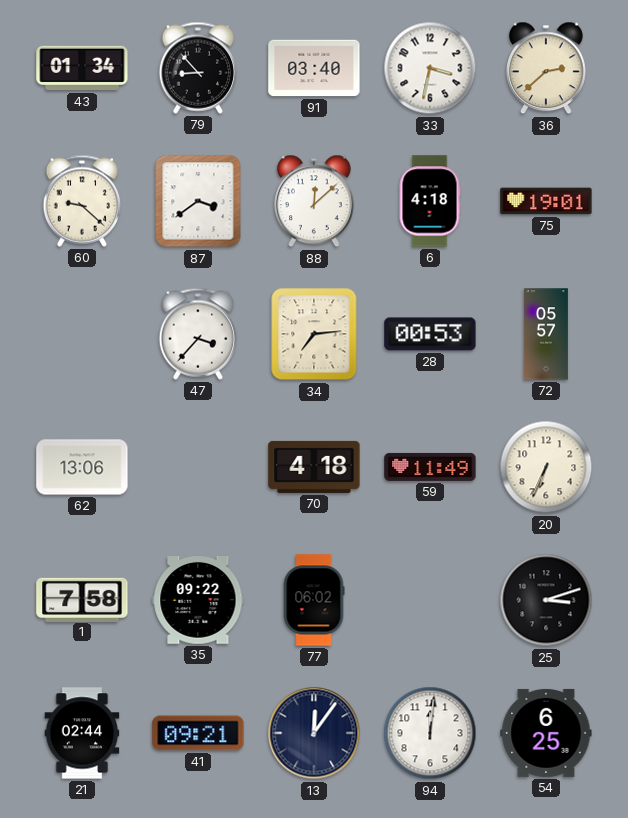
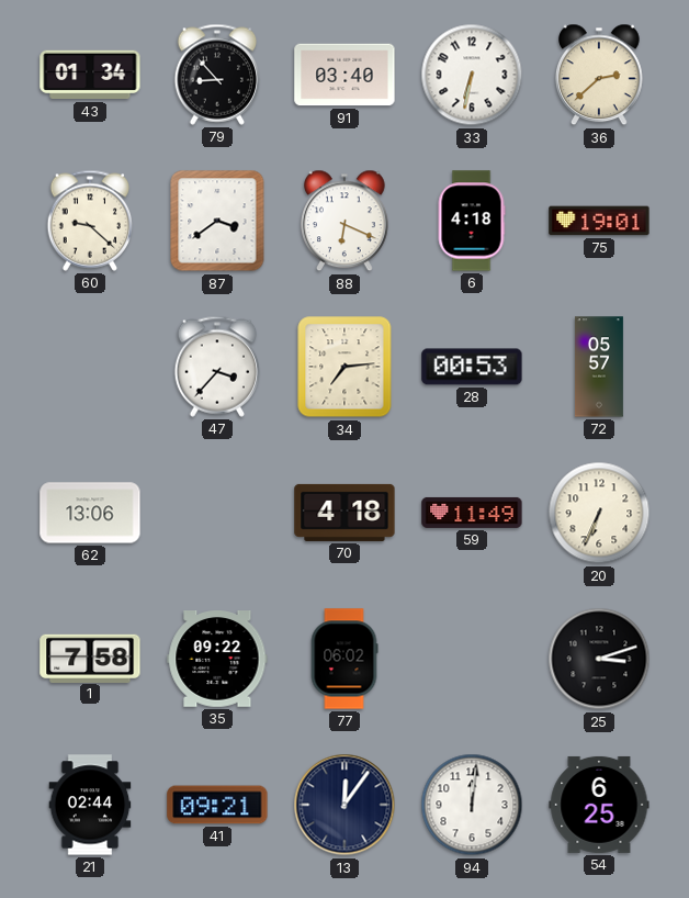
33: 3:32 -> 6:32
88: 12:08 -> 6:19
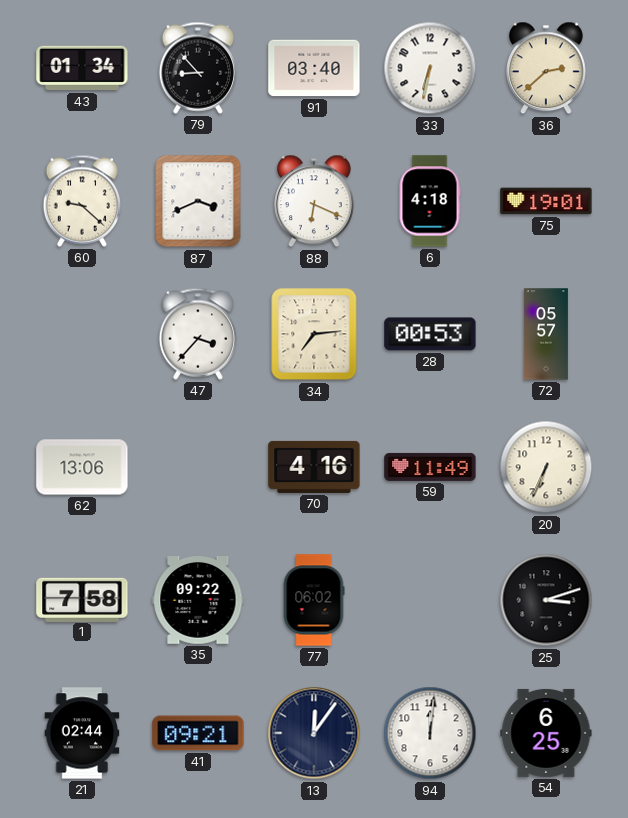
87: 3:39 -> 3:41
70: 4:18 -> 4:16
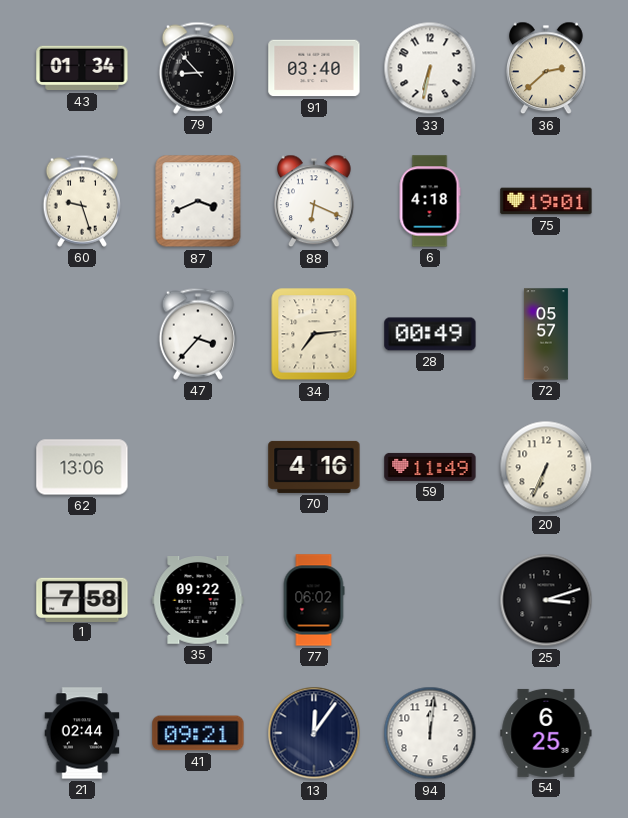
60: 9:22 -> 9:27
28: 00:53 -> 00:49
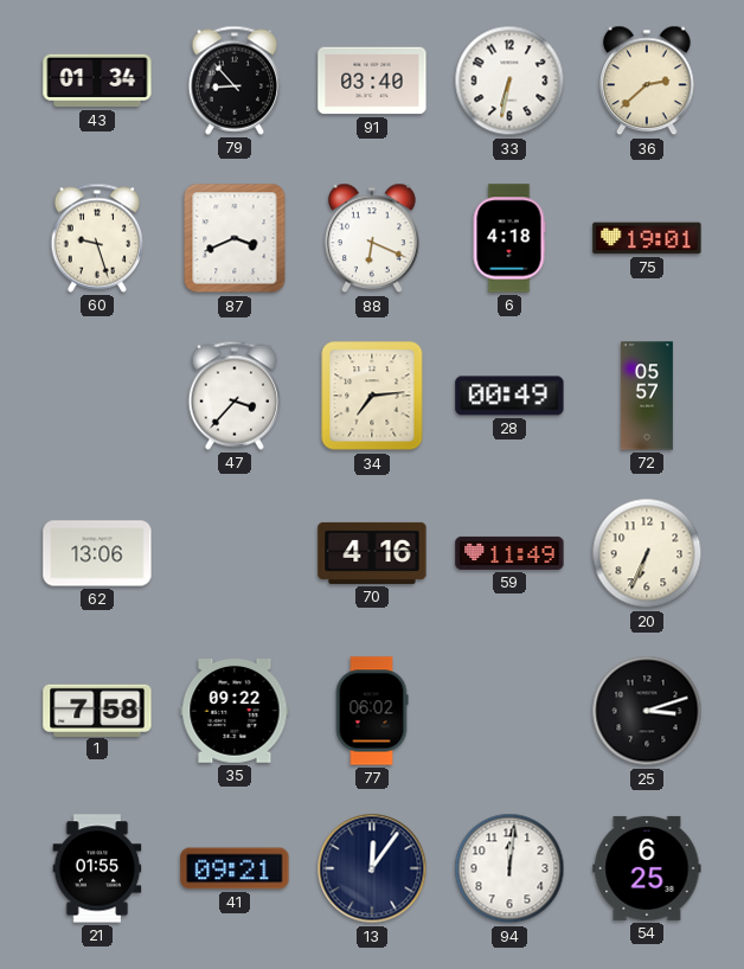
21: 02:44 -> 01:55
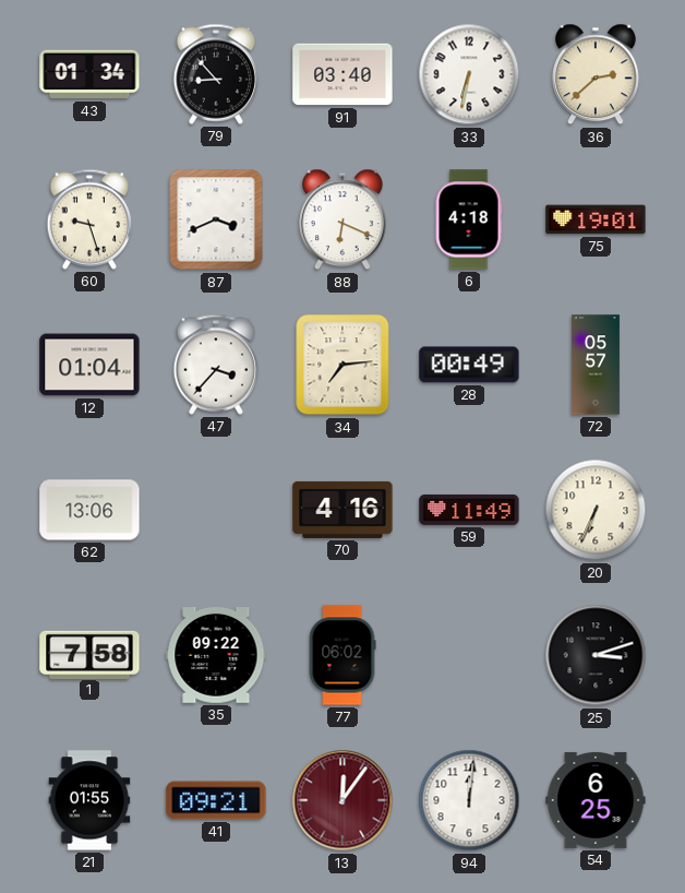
12: none -> 01:04
13 dial: navy -> burgundy
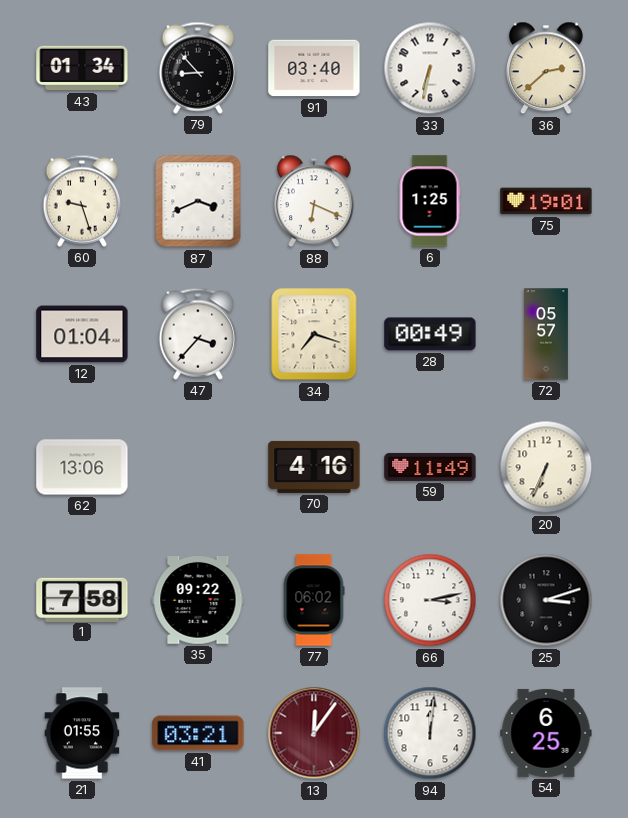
6: 4:18 -> 1:25
34: 7:14 -> 7:18
66: none -> 3:13
41: 09:21 -> 03:21
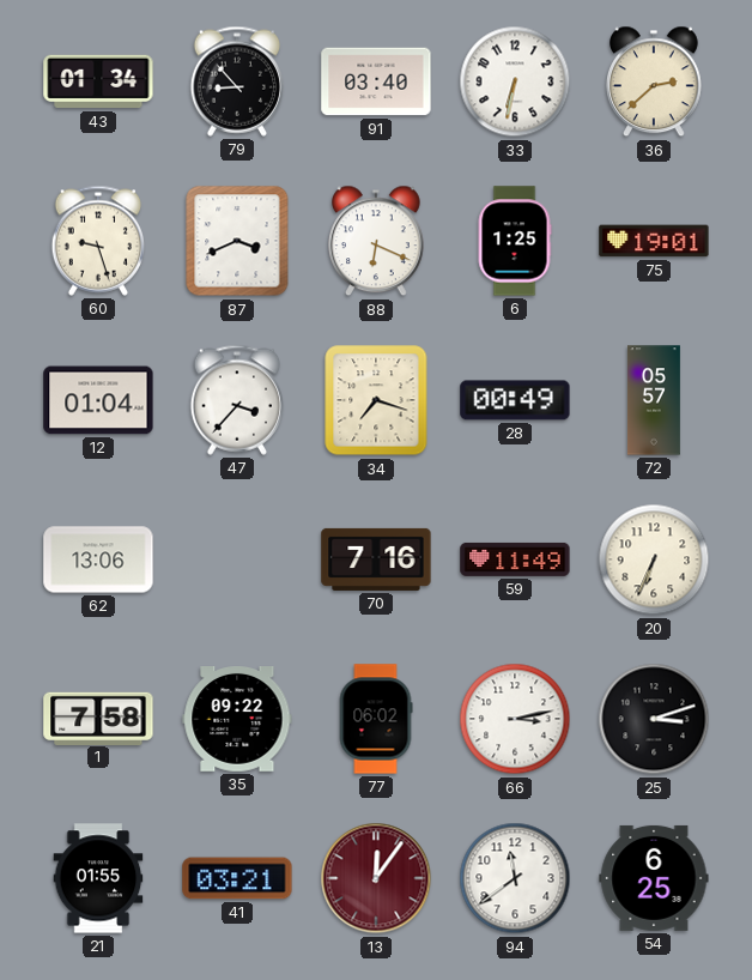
70: 4:16 -> 7:16
94: 12:01 -> 11:39
